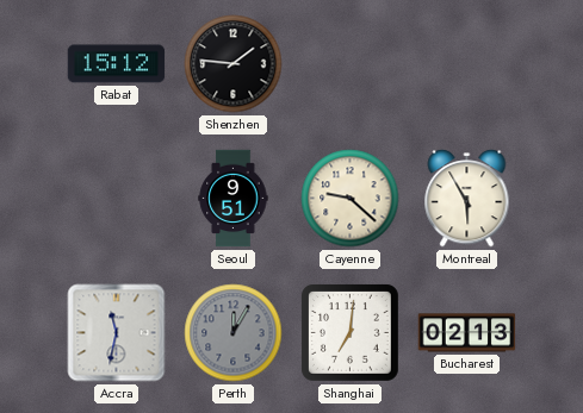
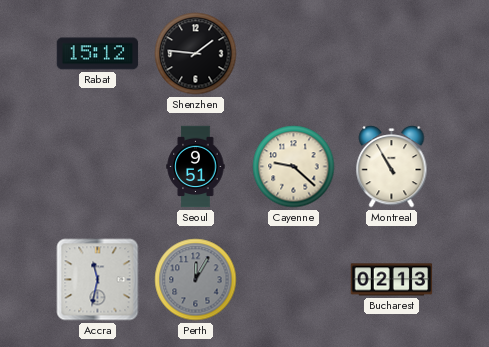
Montreal: 5:55 -> 10:55
Shanghai: 7:01 -> none
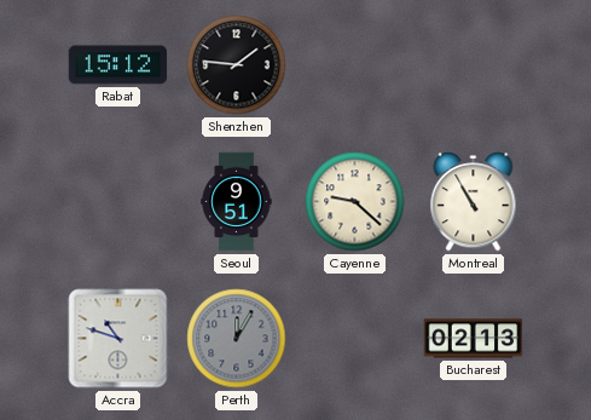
Accra: 11:32 -> 10:48
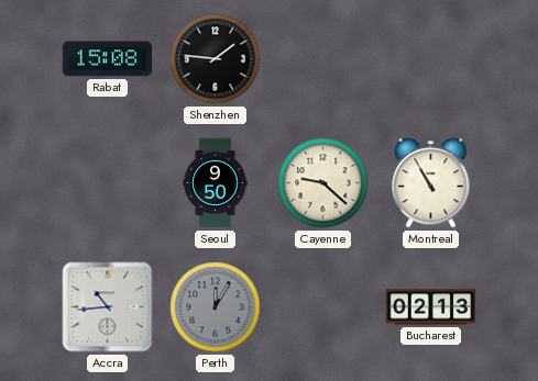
Rabat: 15:12 -> 15:08
Seoul: 9:51 -> 9:50
Accra: 10:48 -> 10:44
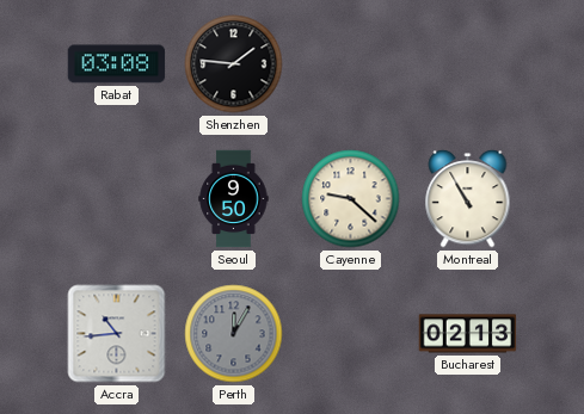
Rabat: 15:08 -> 03:08
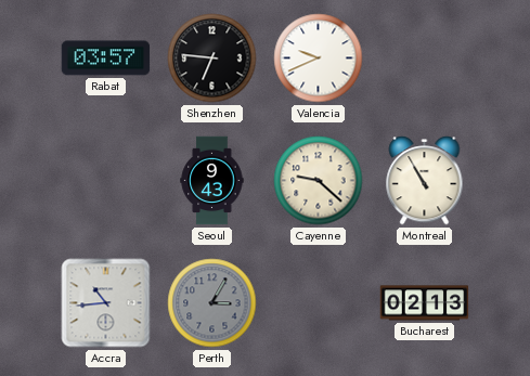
Rabat: 03:08 -> 03:57
Shenzhen: 1:46 -> 6:46
Valencia: none -> 9:41
Seoul: 9:50 -> 9:43
Perth: 12:05 -> 3:05
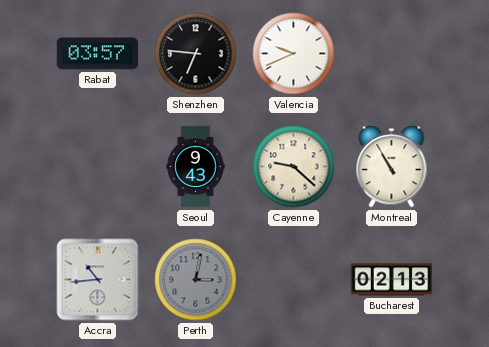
Perth: 3:05 -> 3:02
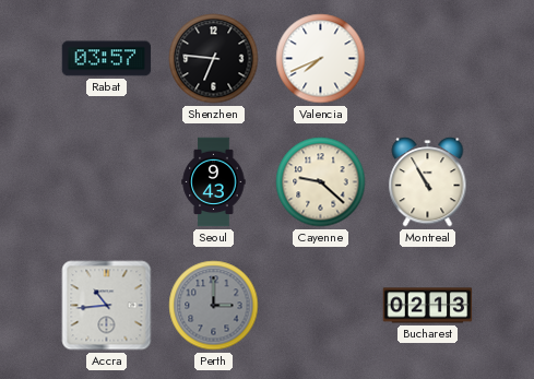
Valencia: 9:41 -> 7:41
Perth: 3:02 -> 3:00
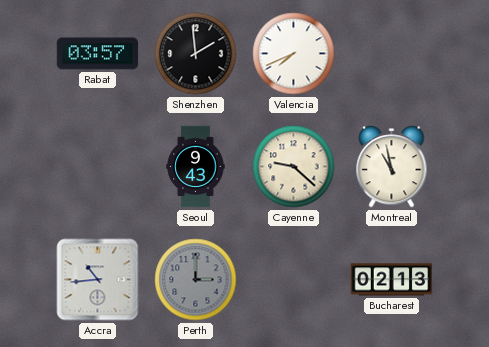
Shenzhen: 6:46 -> 1:59
Montreal: 10:55 -> 10:58
